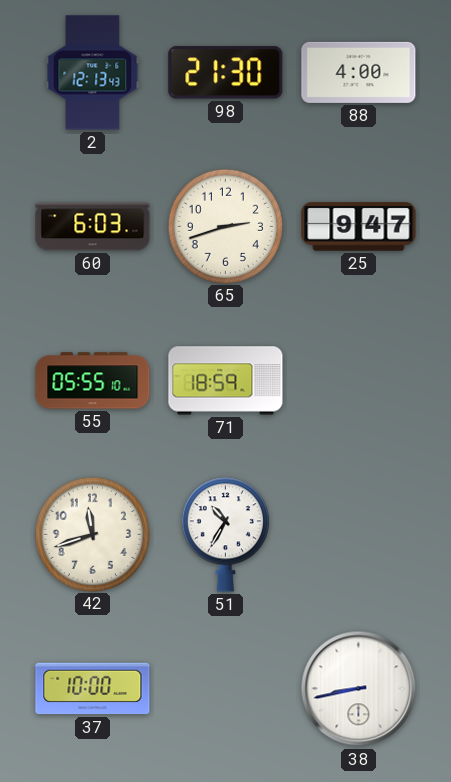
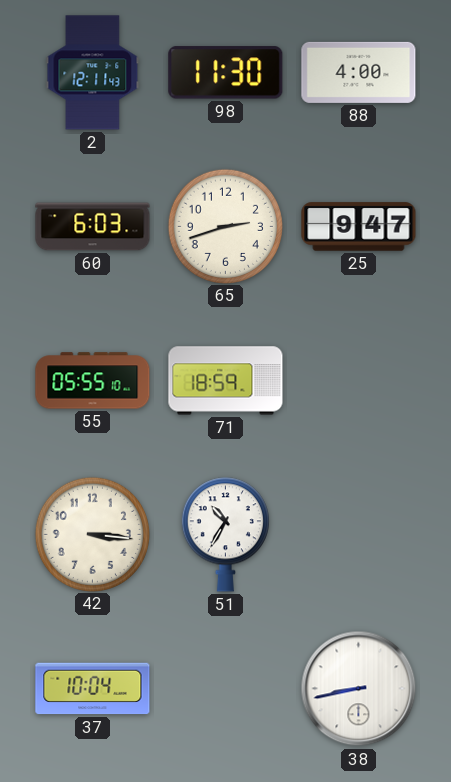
2: 12:13 -> 12:11
98: 21:30 -> 11:30
42: 11:42 -> 3:16
37: 10:00 -> 10:04
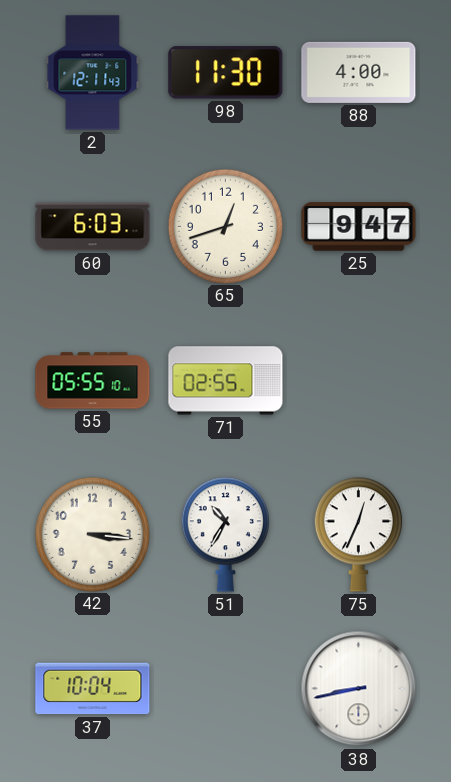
65: 2:42 -> 12:42
71: 18:59 -> 02:55
75: none -> 12:34
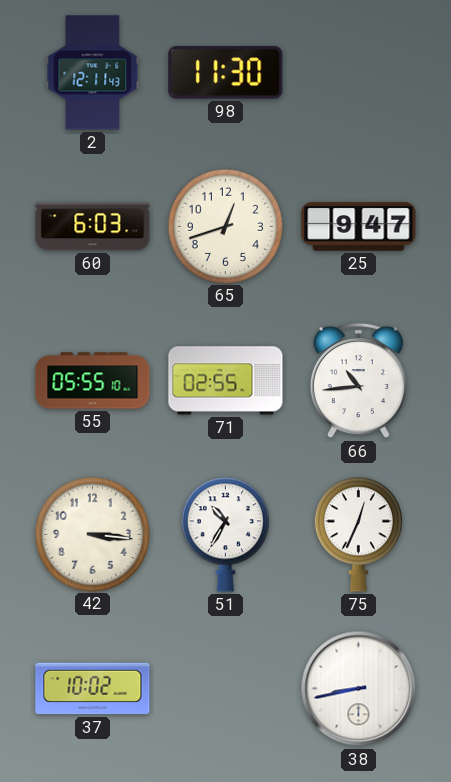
88: 4:00 -> none
66: none -> 10:44
37: 10:04 -> 10:02
